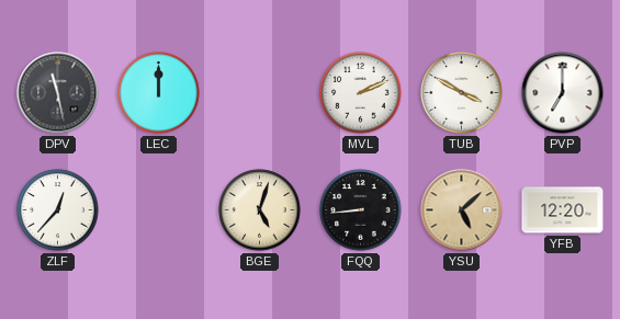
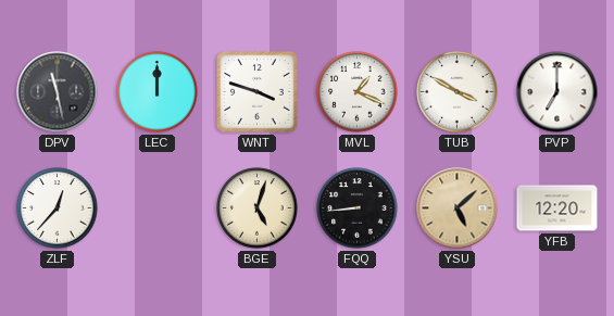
WNT: none -> 3:48
MVL: 2:11 -> 1:19
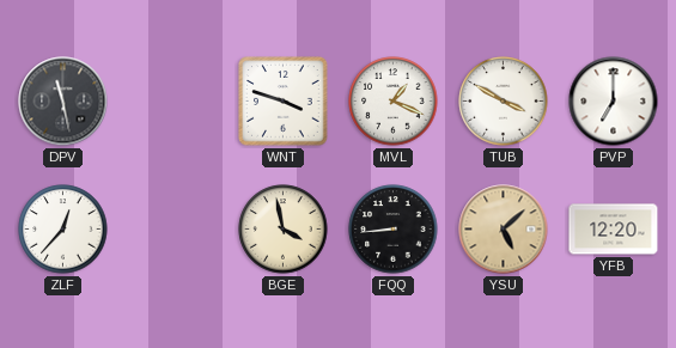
LEC: 12:00 -> none
BGE: 5:03 -> 3:58
